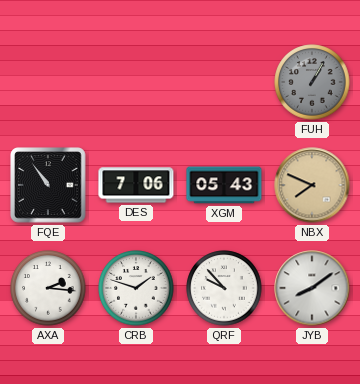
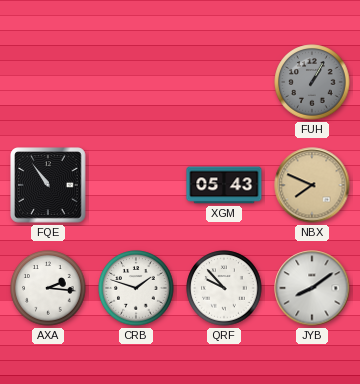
DES: 7:06 -> none
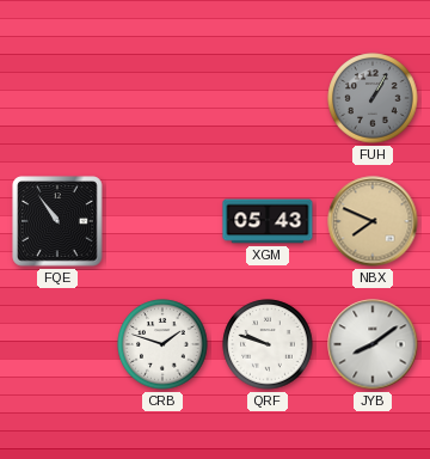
AXA: 2:16 -> none
QRF: 9:53 -> 9:48
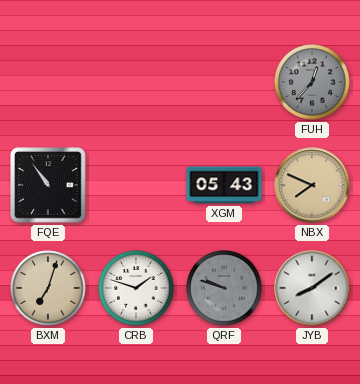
FUH: 1:05 -> 12:37
BXM: none -> 7:03
QRF dial: white -> grey
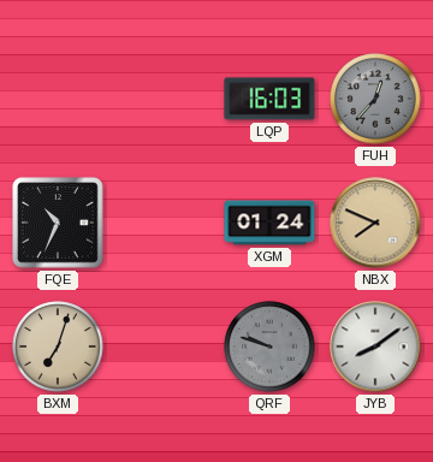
LQP: none -> 16:03
FQE: 10:54 -> 10:34
XGM: 05:43 -> 01:24
CRB: 1:48 -> none
